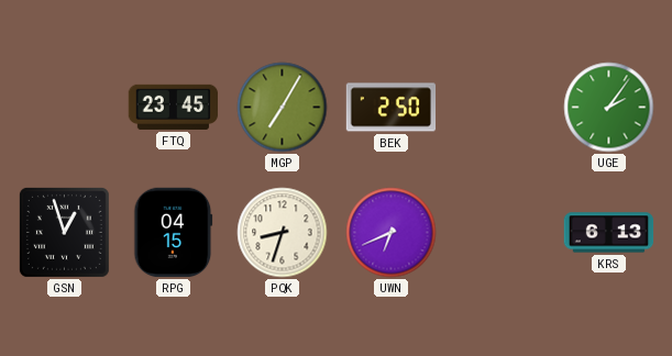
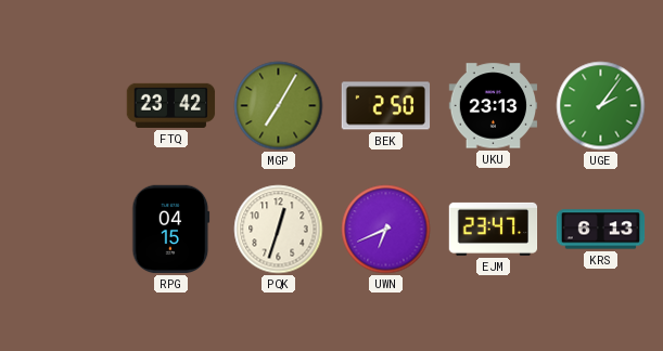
FTQ: 23:45 -> 23:42
UKU: none -> 23:13
GSN: 12:57 -> none
PQK: 8:33 -> 12:33
EJM: none -> 23:47
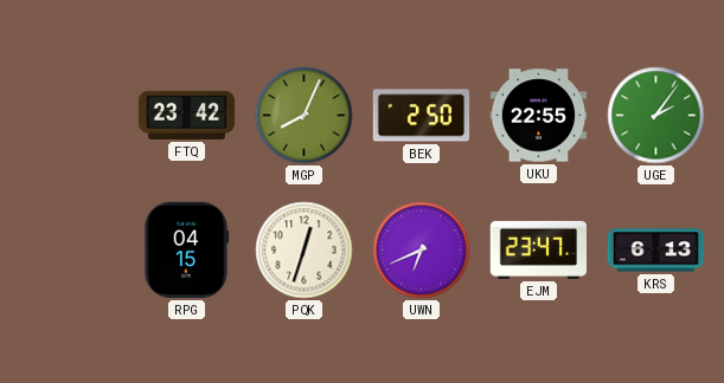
MGP: 7:05 -> 8:04
UKU: 23:13 -> 22:55
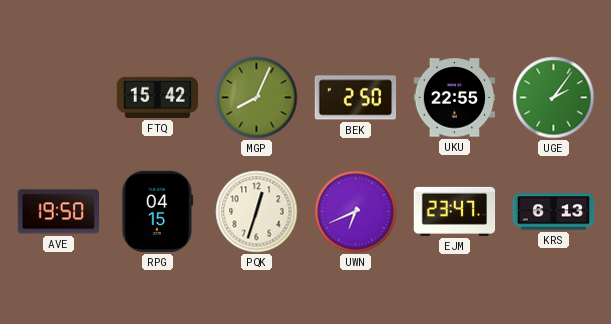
FTQ: 23:42 -> 15:42
AVE: none -> 19:50
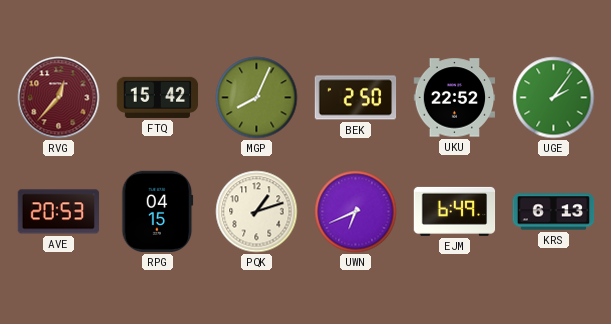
RVG: none -> 12:37
UKU: 22:55 -> 22:52
AVE: 19:50 -> 20:53
PQK: 12:33 -> 1:12
EJM: 23:47 -> 6:49
